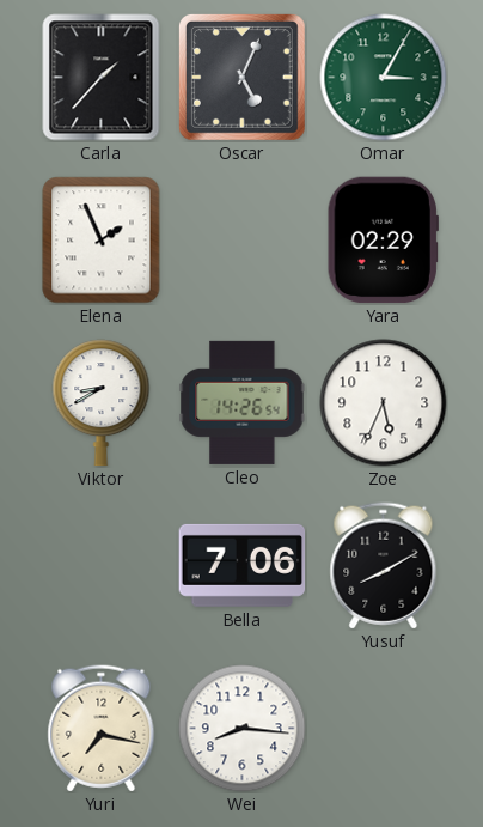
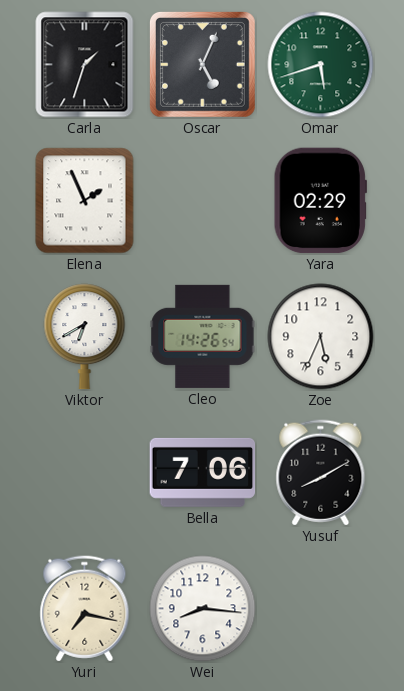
Carla: 1:37 -> 1:33
Omar: 3:05 -> 5:42
Viktor: 8:40 -> 6:40
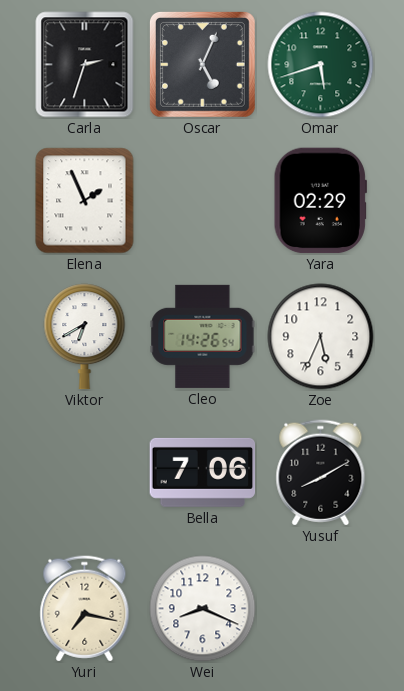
Carla: 1:33 -> 2:33
Wei: 8:16 -> 8:19
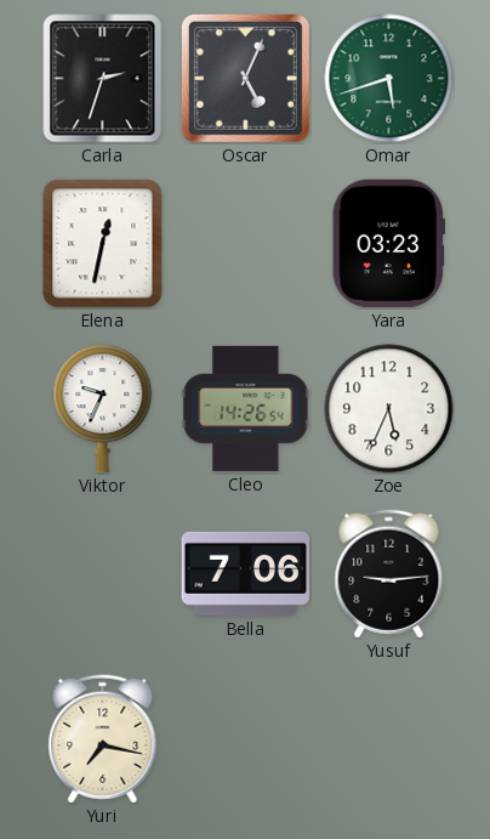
Elena: 1:56 -> 12:32
Yara: 02:29 -> 03:23
Viktor: 6:40 -> 9:34
Yusuf: 8:10 -> 9:14
Wei: 8:19 -> none
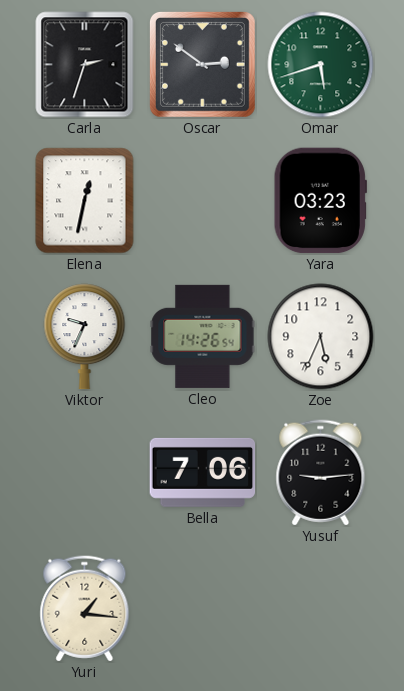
Oscar: 5:04 -> 2:51
Yuri: 7:17 -> 1:16
